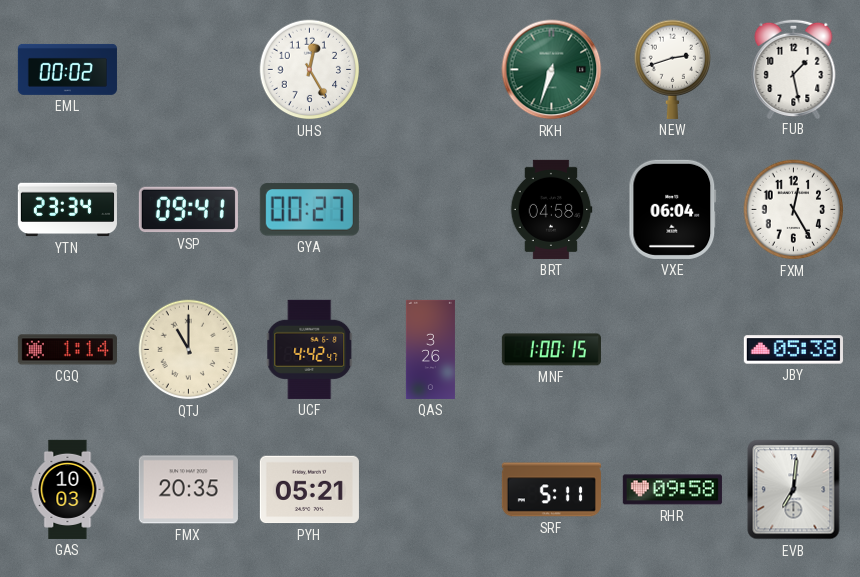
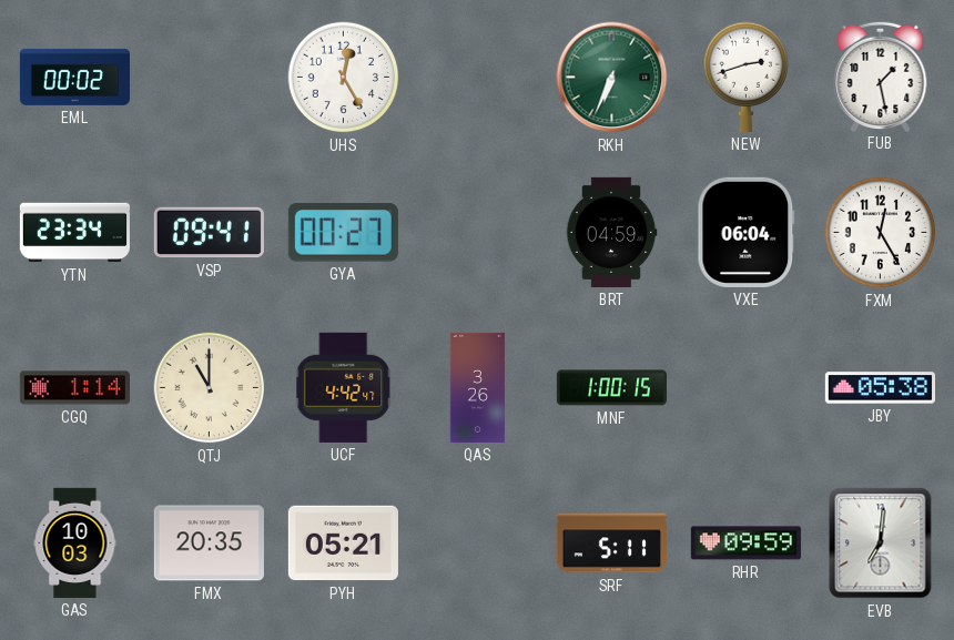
RKH: 6:33 -> 6:34
BRT: 04:58 -> 04:59
RHR: 09:58 -> 09:59
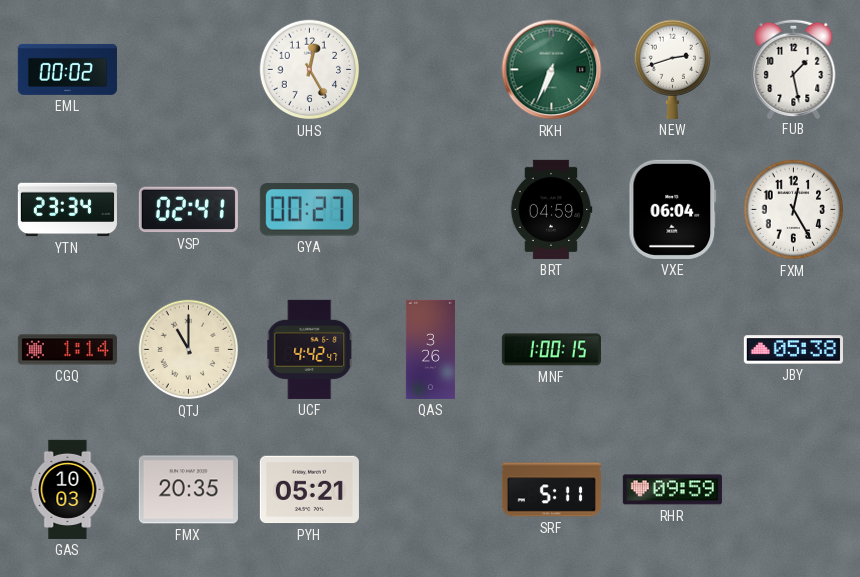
VSP: 09:41 -> 02:41
EVB: 7:01 -> none
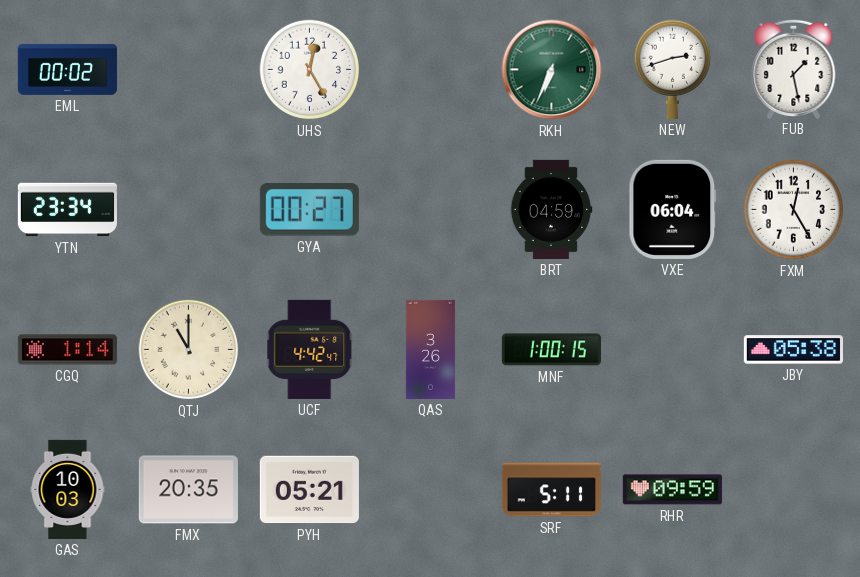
VSP: 02:41 -> none
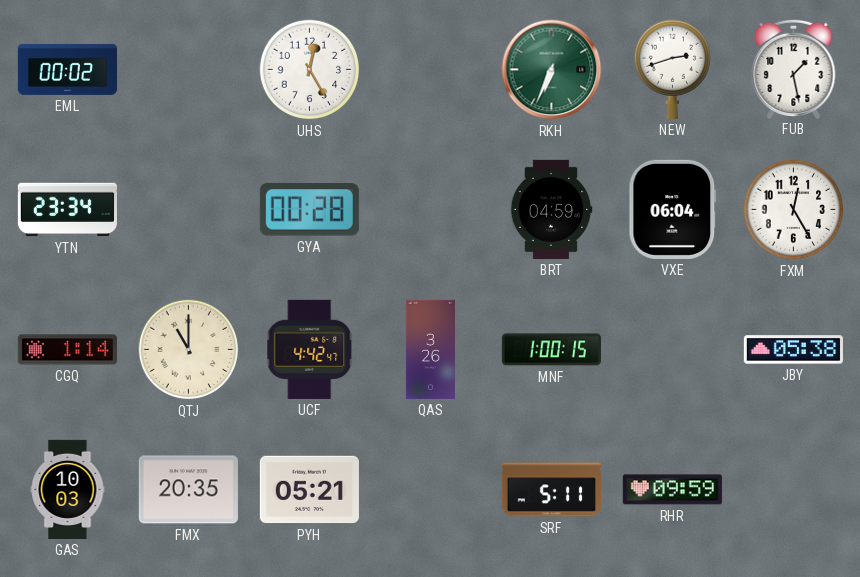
GYA: 00:27 -> 00:28
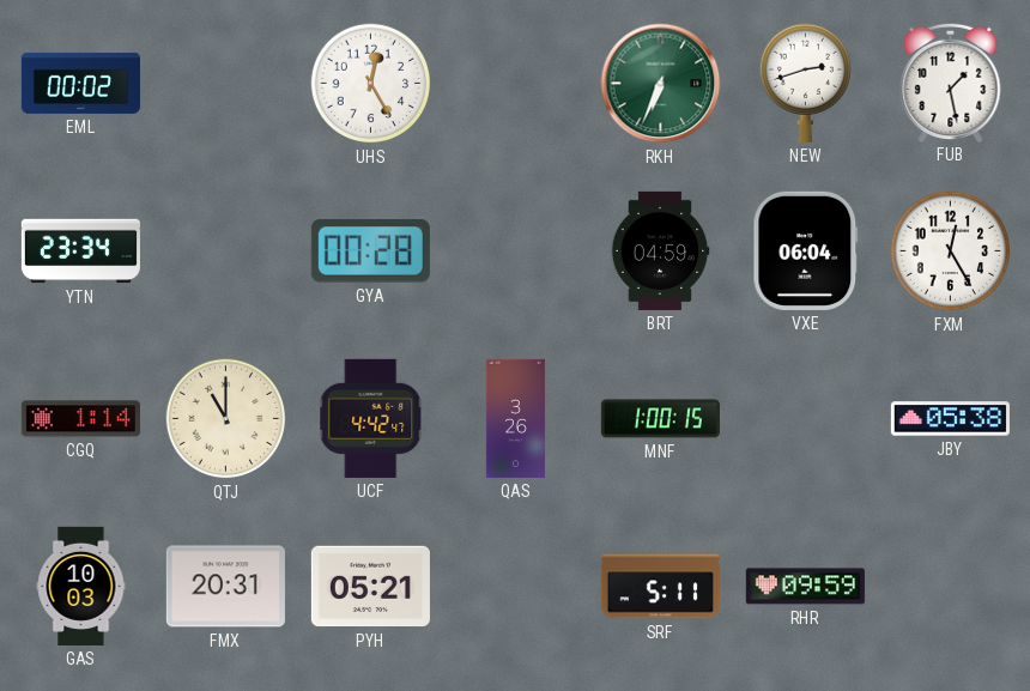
FMX: 20:35 -> 20:31
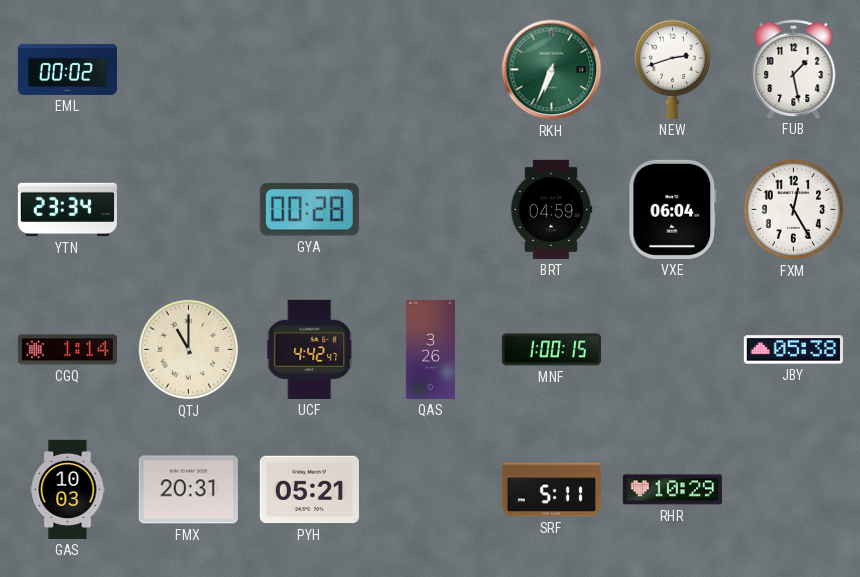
UHS: 12:25 -> none
RHR: 09:59 -> 10:29
